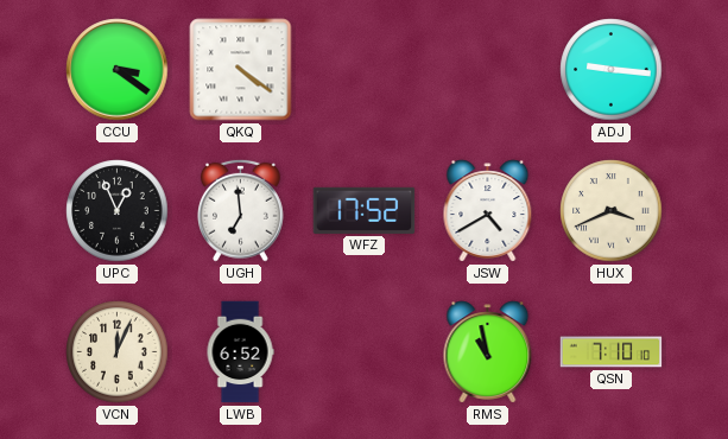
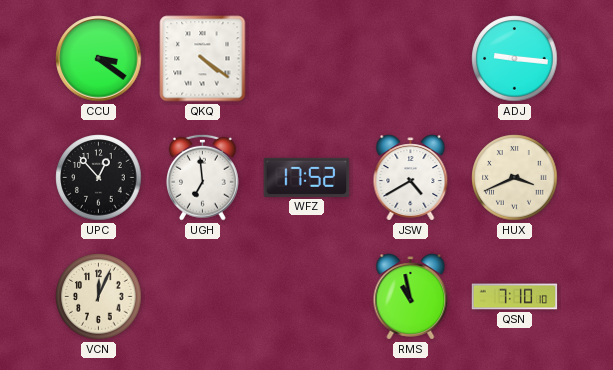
UPC: 12:56 -> 12:53
LWB: 6:52 -> none
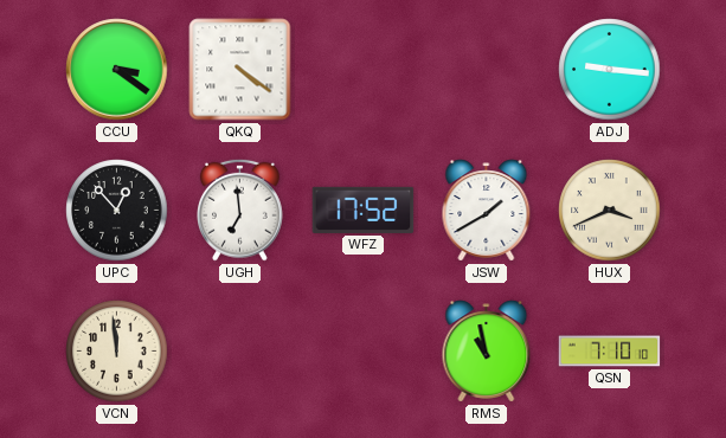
JSW: 4:40 -> 1:40
VCN: 12:04 -> 11:59
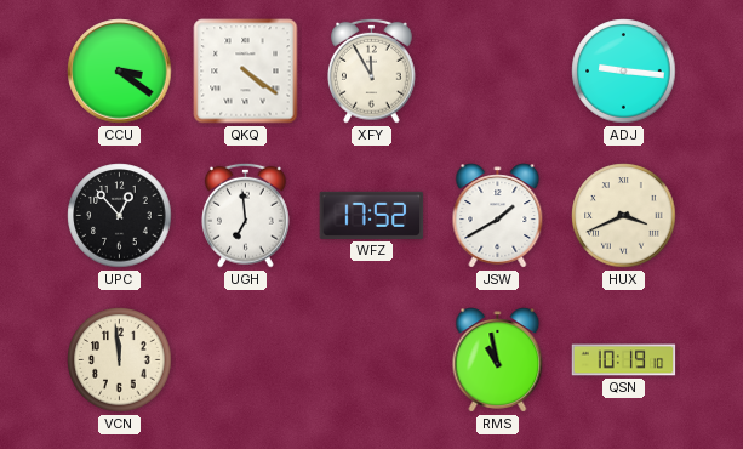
XFY: none -> 11:55
QSN: 7:10 -> 10:19
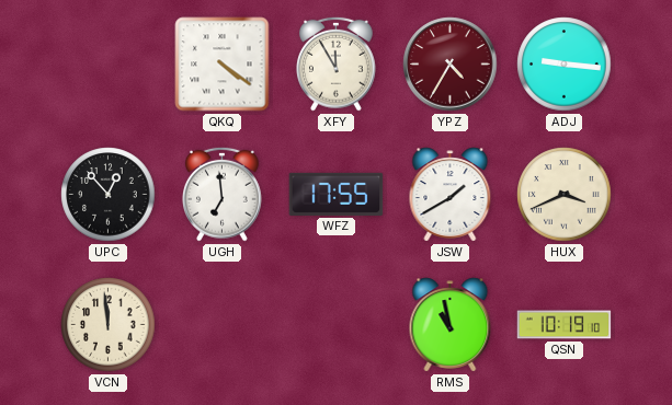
CCU: 3:21 -> none
YPZ: none -> 4:35
WFZ: 17:52 -> 17:55
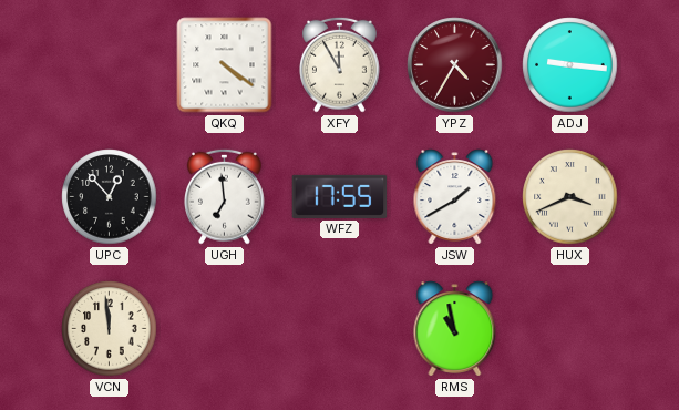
QSN: 10:19 -> none
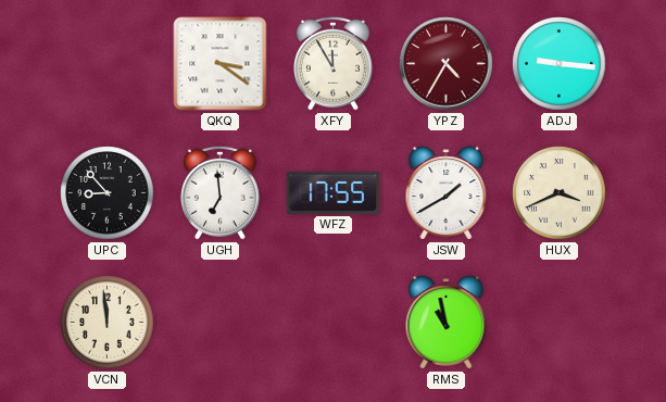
QKQ: 4:21 -> 3:21
UPC: 12:53 -> 8:53
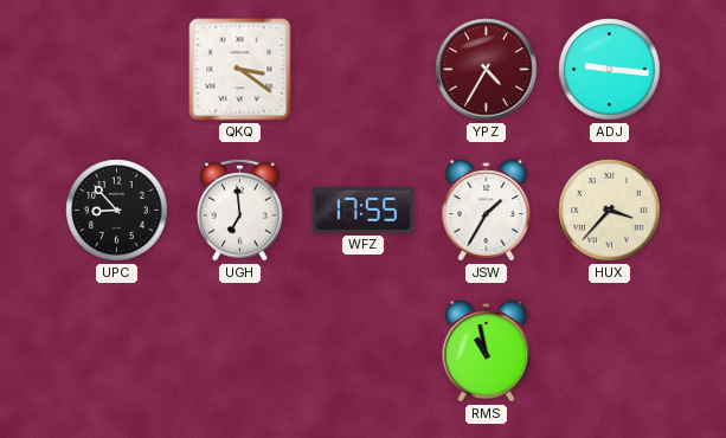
XFY: 11:55 -> none
JSW: 1:40 -> 1:35
HUX: 3:41 -> 3:37
VCN: 11:59 -> none
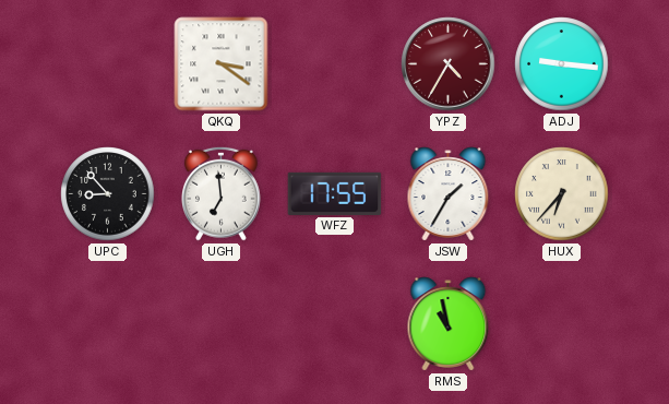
HUX: 3:37 -> 6:37
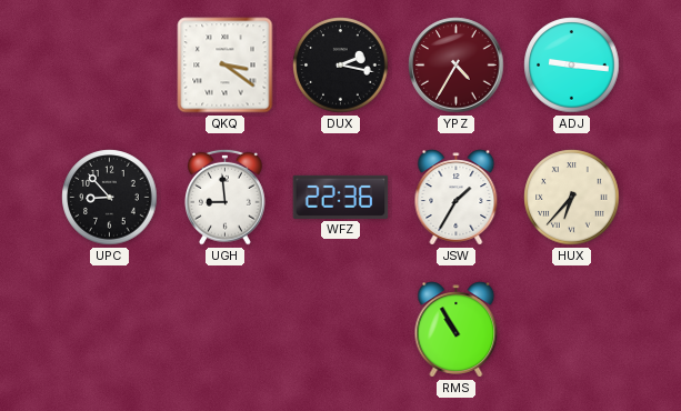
DUX: none -> 2:17
UGH: 6:59 -> 8:59
WFZ: 17:55 -> 22:36
RMS: 10:58 -> 10:55
